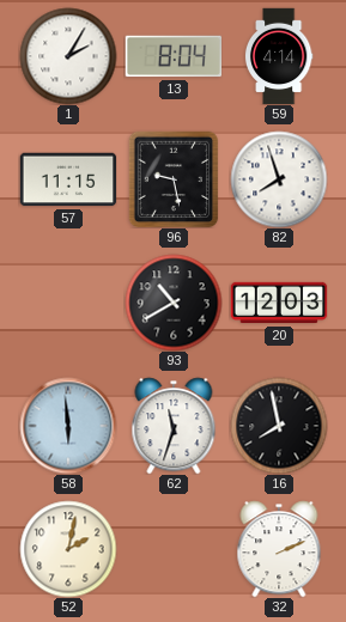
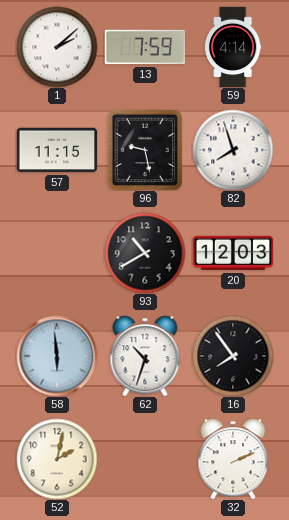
1: 2:05 -> 2:08
13: 8:04 -> 7:59
62: 11:33 -> 10:33
16: 7:58 -> 7:54
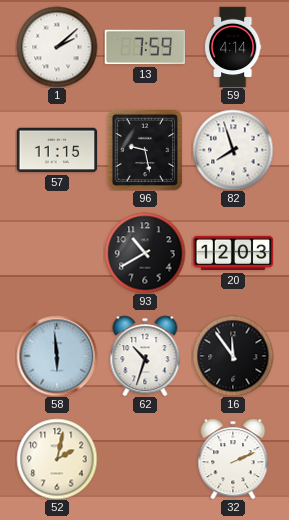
16: 7:54 -> 11:54
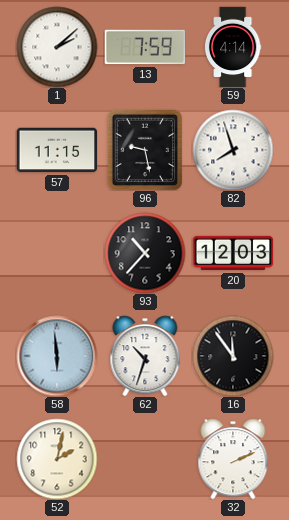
93: 10:40 -> 10:37
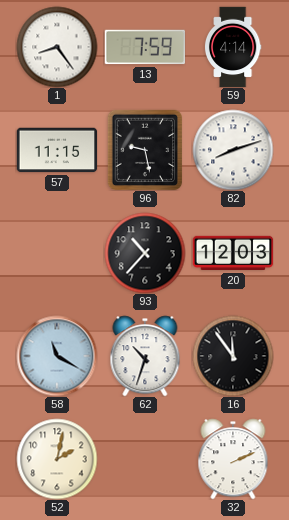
1: 2:08 -> 8:24
82: 7:57 -> 8:12
58: 5:59 -> 11:20
